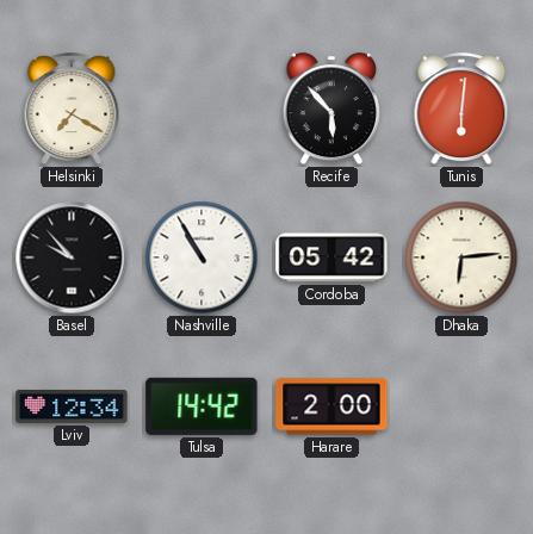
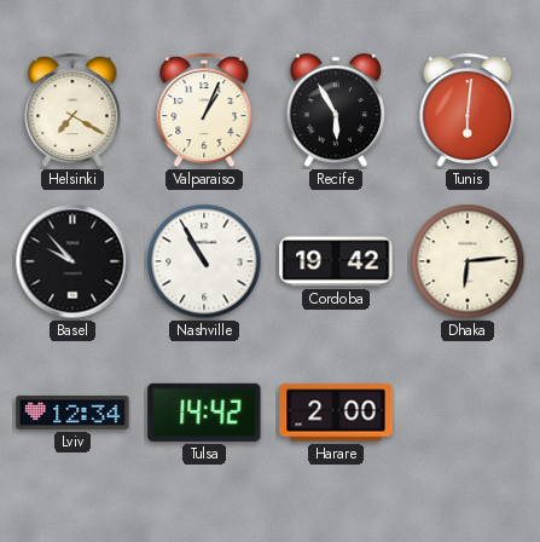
Valparaiso: none -> 1:04
Recife: 5:53 -> 5:55
Cordoba: 05:42 -> 19:42
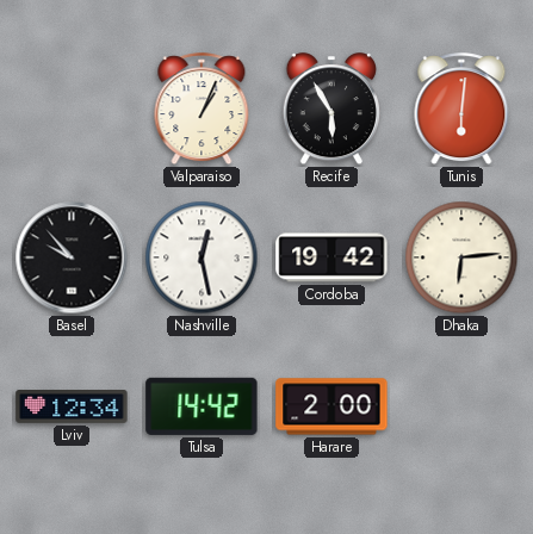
Helsinki: 7:20 -> none
Nashville: 10:55 -> 12:28
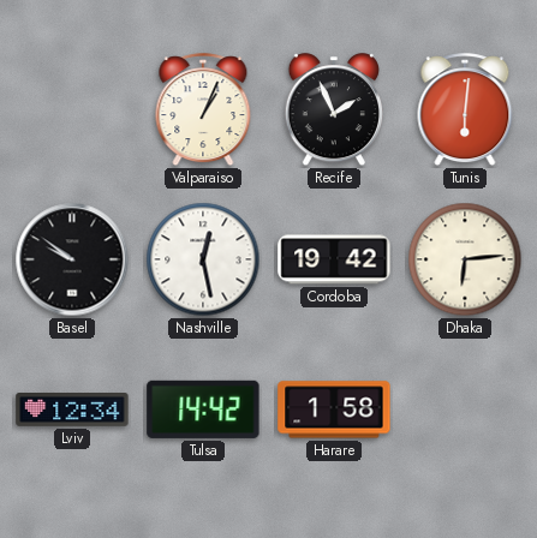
Recife: 5:55 -> 1:56
Basel: 9:53 -> 9:51
Harare: 2:00 -> 1:58
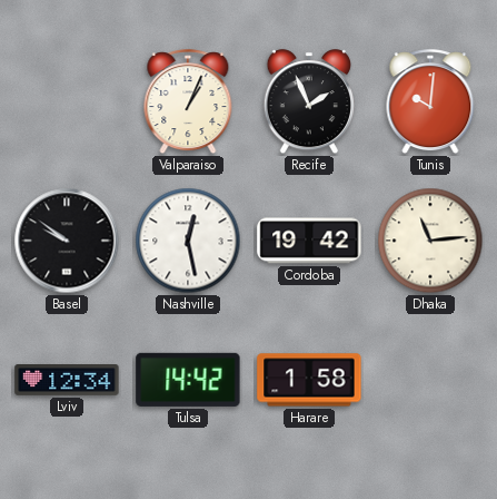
Tunis: 6:01 -> 10:01
Dhaka: 6:14 -> 11:14
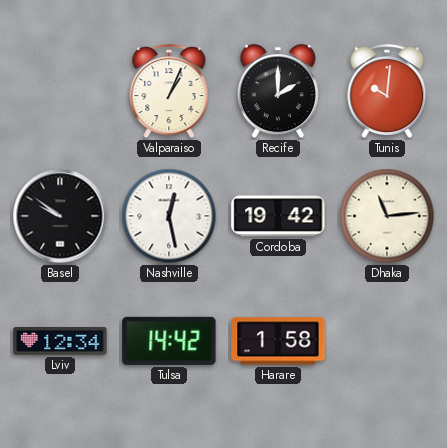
Recife: 1:56 -> 2:00
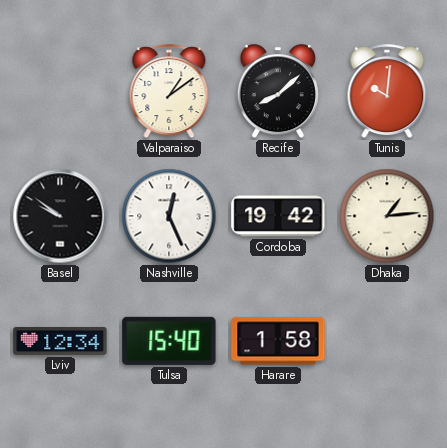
Valparaiso: 1:04 -> 1:09
Recife: 2:00 -> 8:08
Nashville: 12:28 -> 12:26
Dhaka: 11:14 -> 1:14
Tulsa: 14:42 -> 15:40
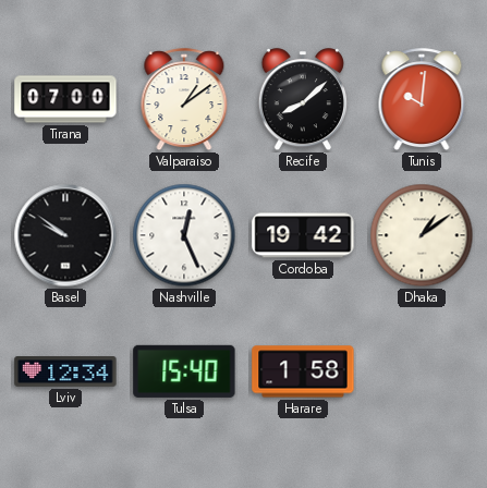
Tirana: none -> 07:00
Dhaka: 1:14 -> 1:09
